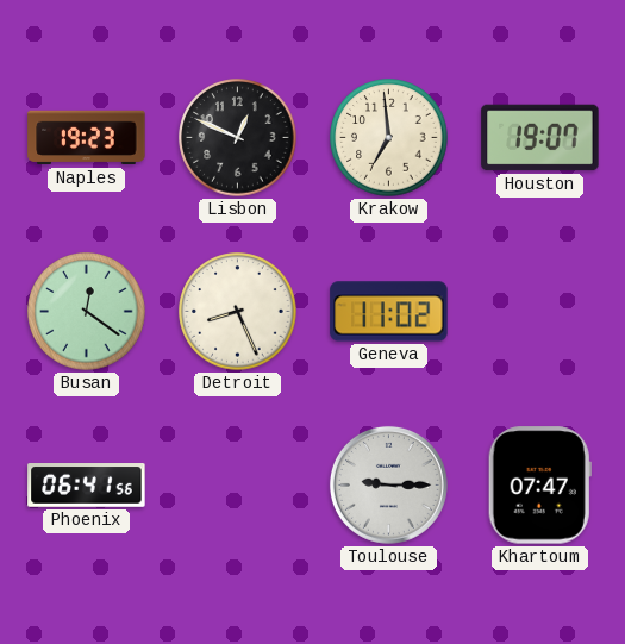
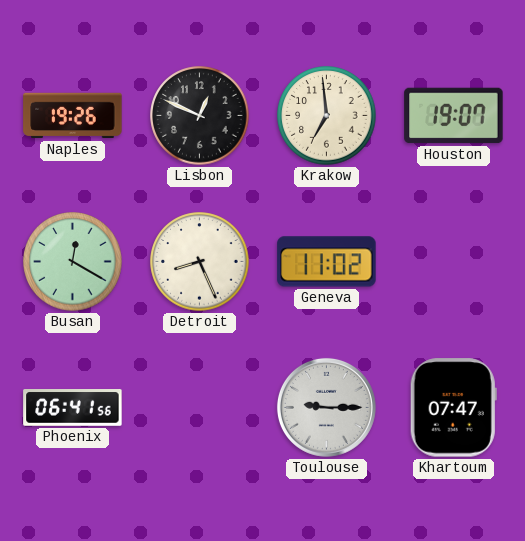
Naples: 19:23 -> 19:26
Busan: 12:21 -> 12:20
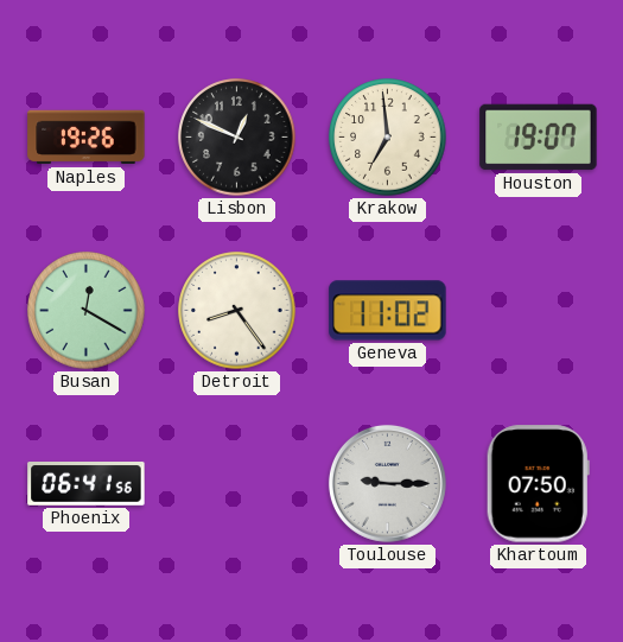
Detroit: 8:26 -> 8:24
Khartoum: 07:47 -> 07:50
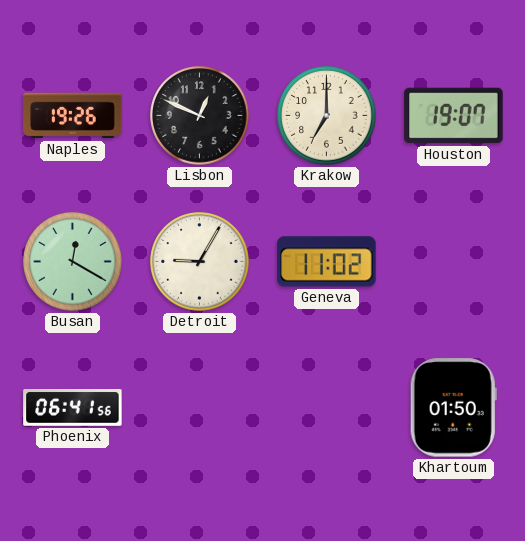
Krakow: 6:59 -> 7:00
Detroit: 8:24 -> 9:05
Toulouse: 9:15 -> none
Khartoum: 07:50 -> 01:50
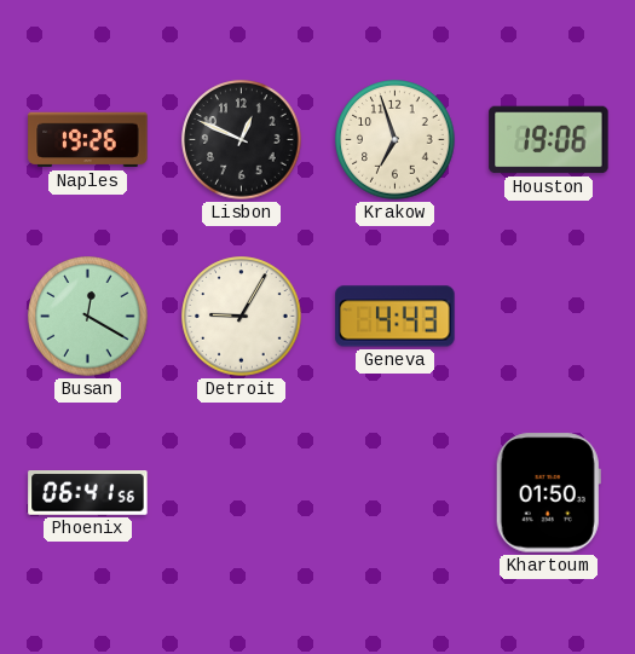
Krakow: 7:00 -> 6:57
Houston: 19:07 -> 19:06
Geneva: 11:02 -> 4:43
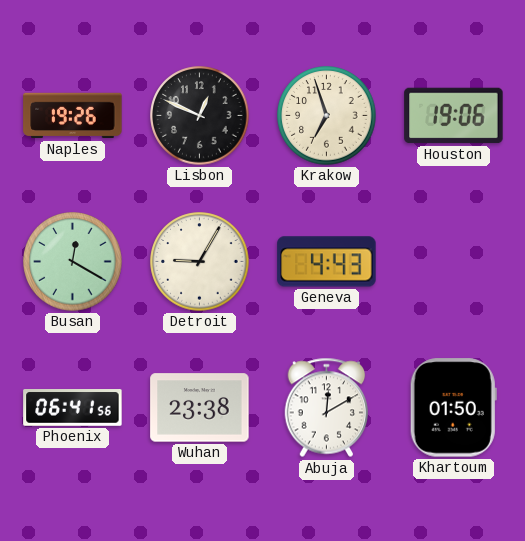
Wuhan: none -> 23:38
Abuja: none -> 12:10
